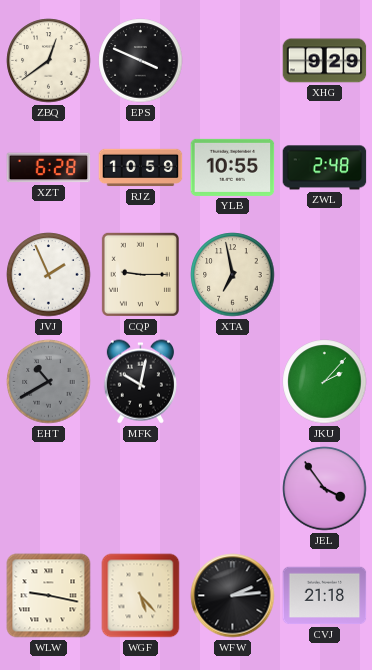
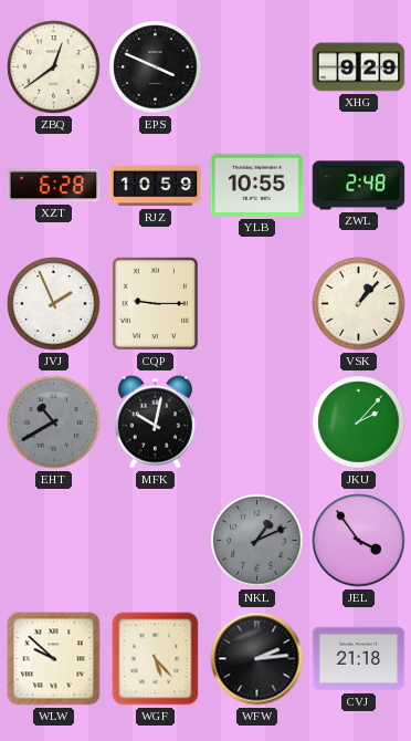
XTA: 6:58 -> none
VSK: none -> 1:07
NKL: none -> 1:11
WLW: 9:17 -> 9:52
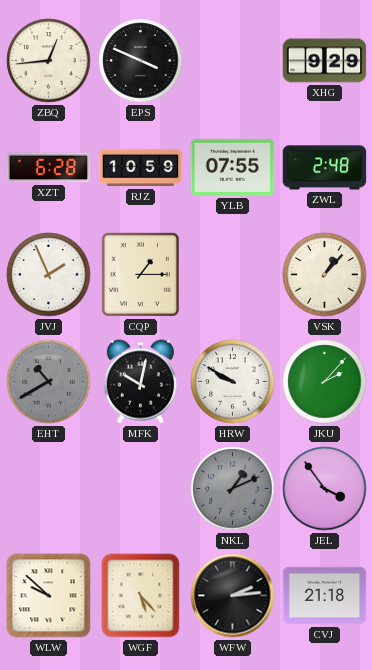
ZBQ: 12:39 -> 12:44
YLB: 10:55 -> 07:55
CQP: 9:15 -> 1:15
HRW: none -> 9:50
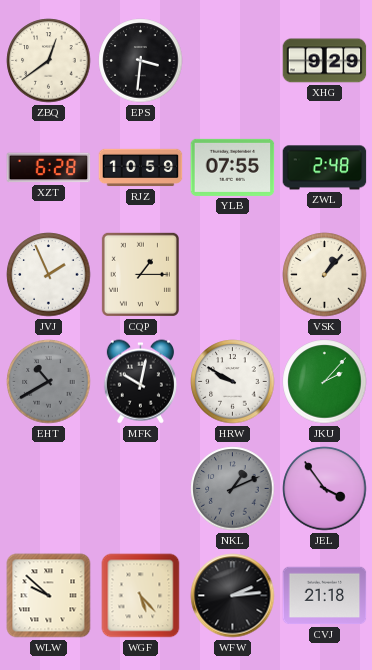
ZBQ: 12:44 -> 12:39
EPS: 3:49 -> 3:31
